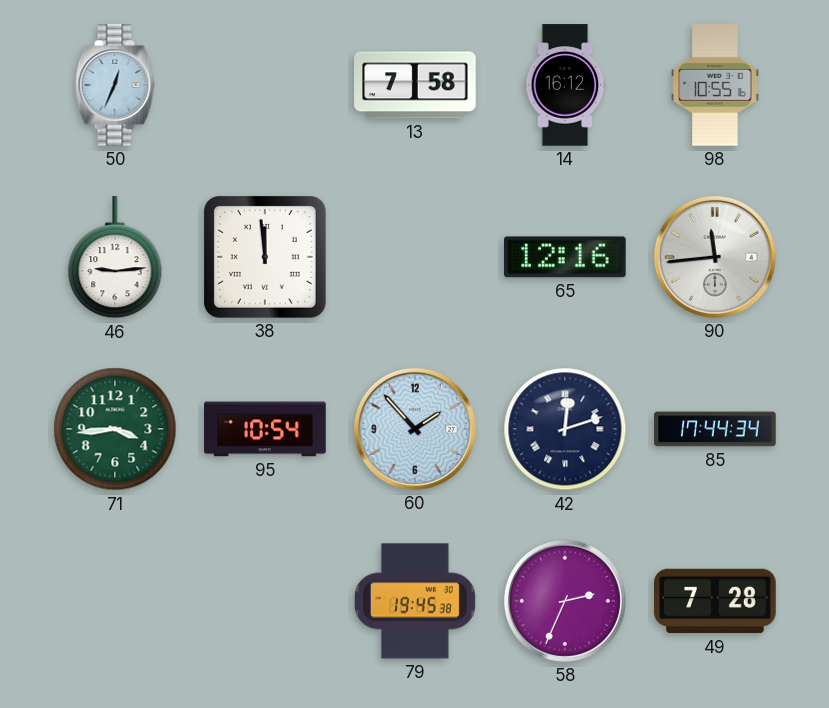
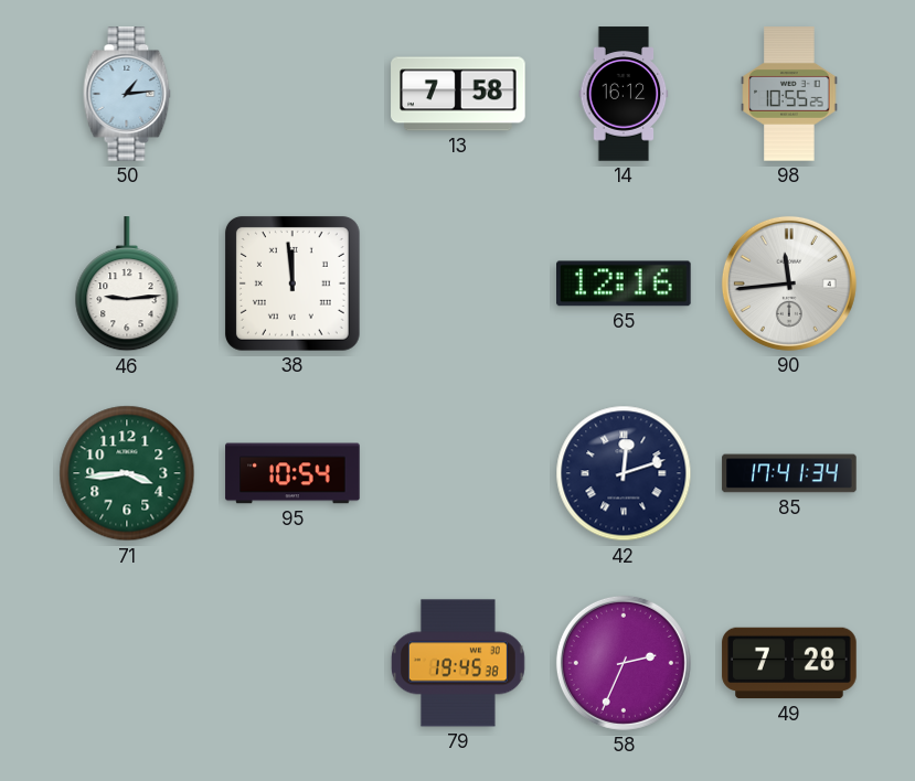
50: 12:34 -> 1:14
98: 10:55:16 -> 10:55:25
60: 1:53 -> none
85: 17:44 -> 17:41
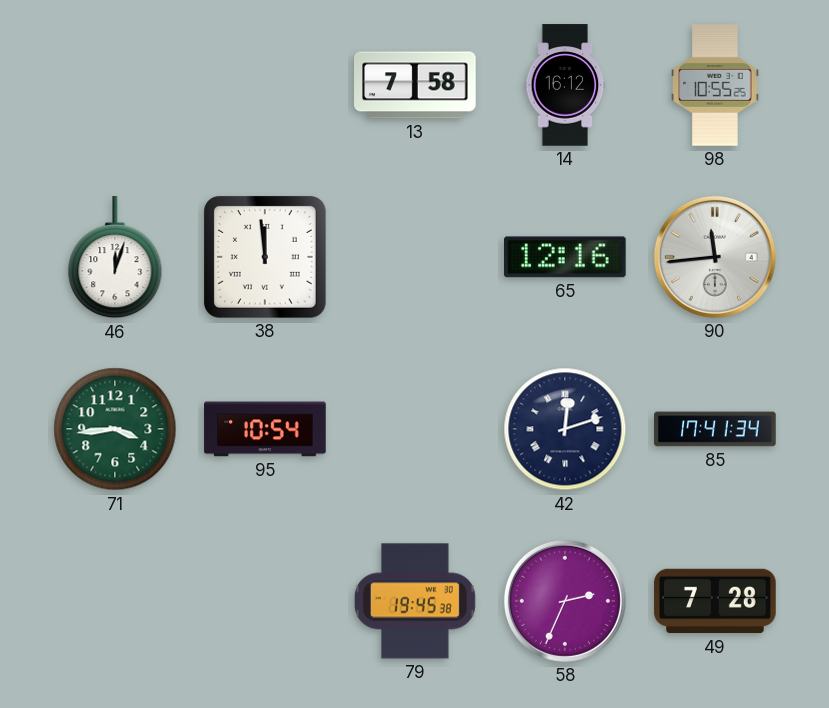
50: 1:14 -> none
46: 9:14 -> 12:03
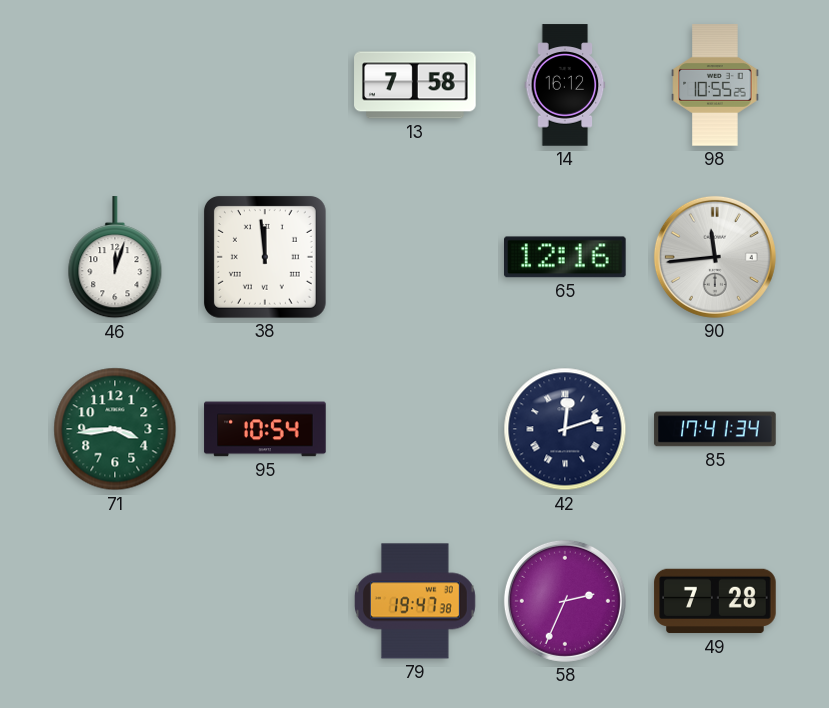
79: 19:45 -> 19:47
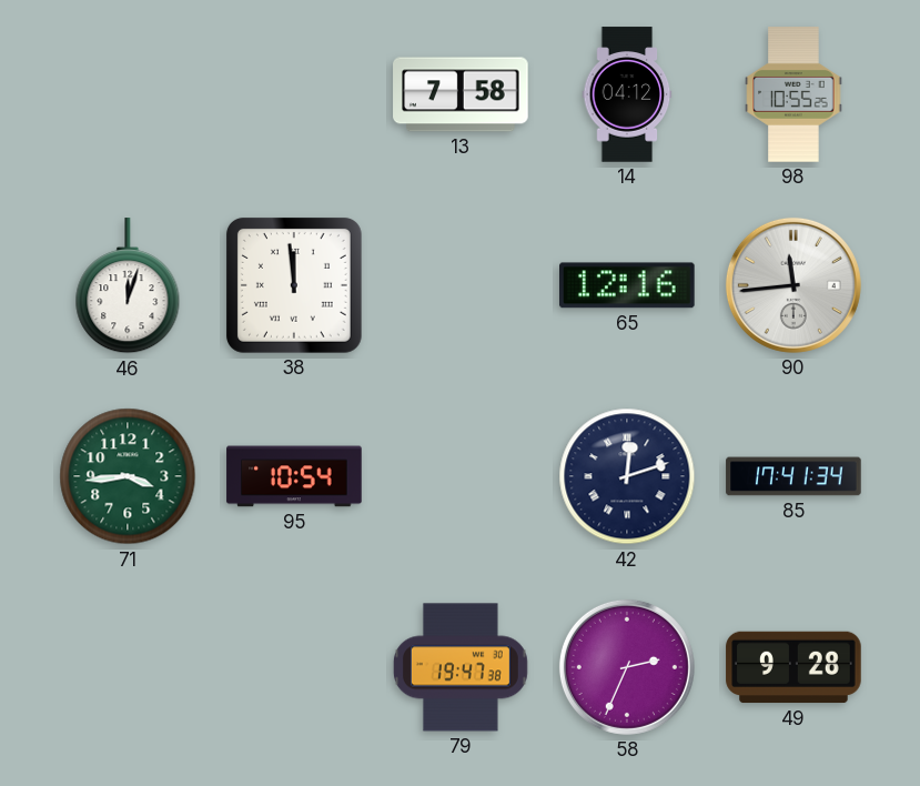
14: 16:12 -> 04:12
49: 7:28 -> 9:28
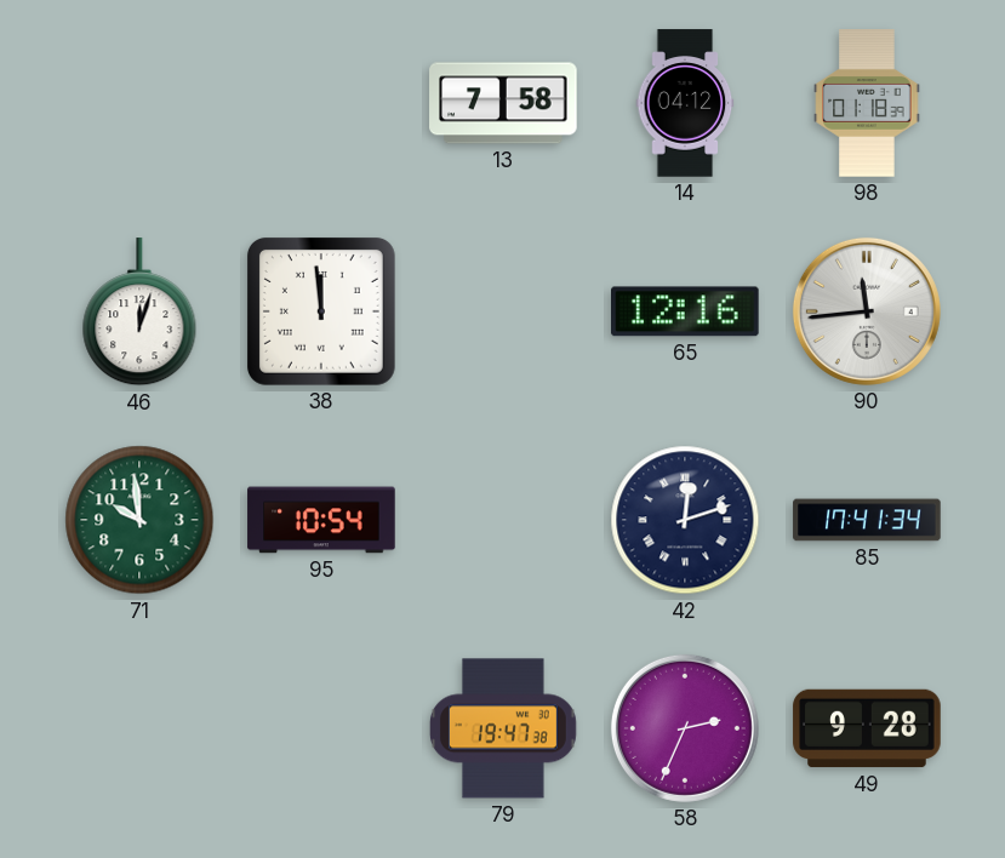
98: 10:55 -> 01:18
71: 3:44 -> 9:59
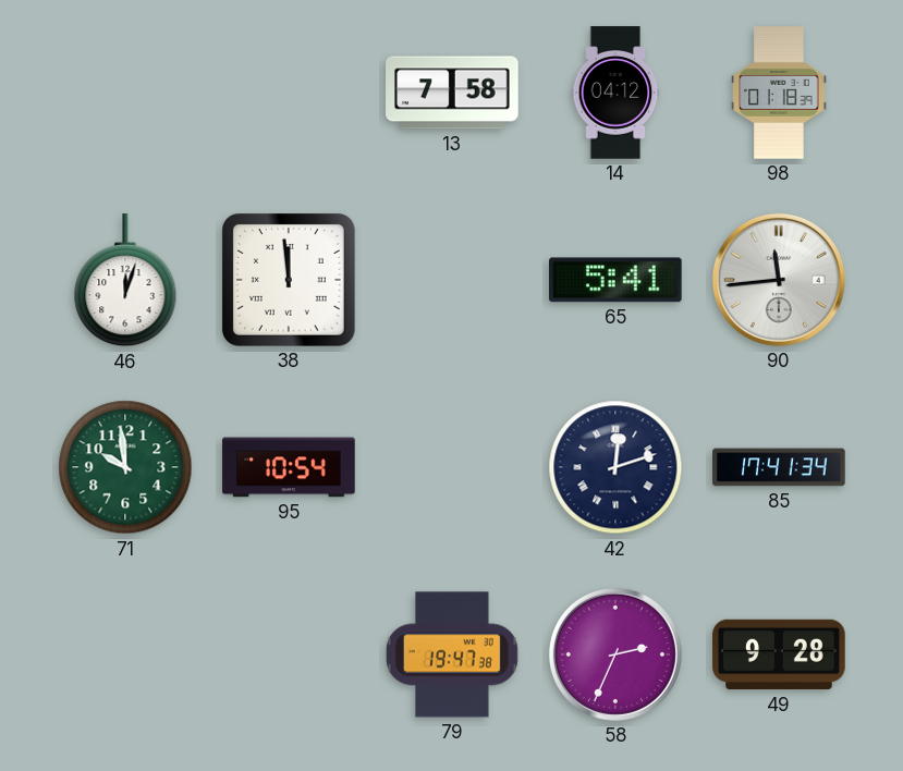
65: 12:16 -> 5:41
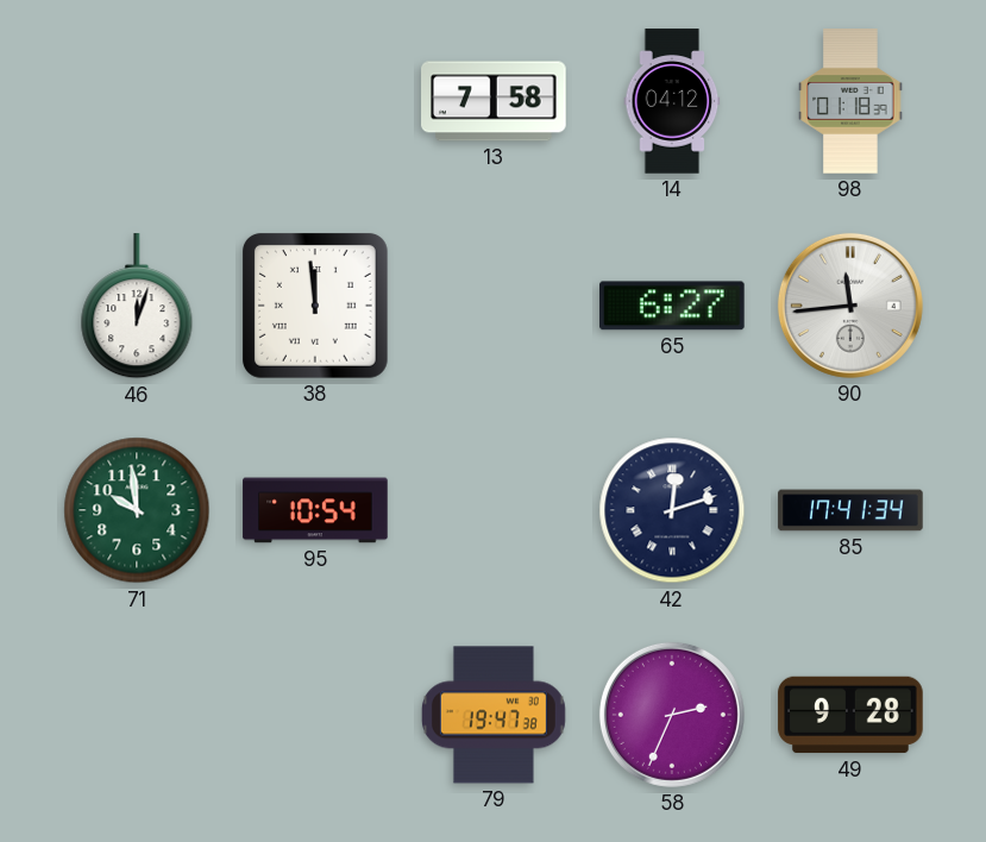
65: 5:41 -> 6:27
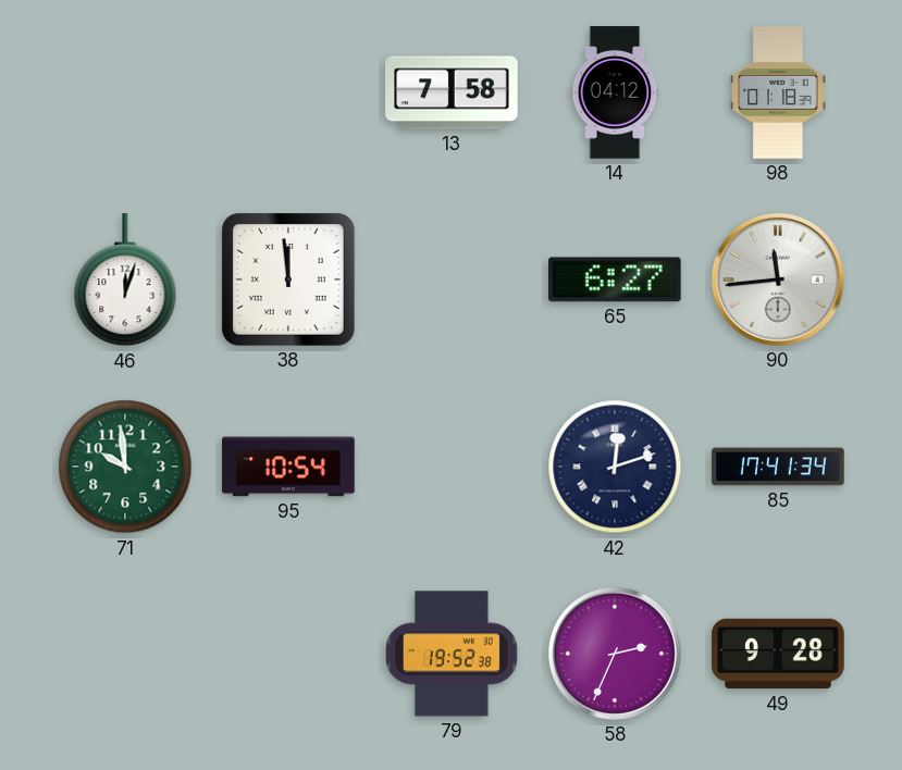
79: 19:47 -> 19:52
